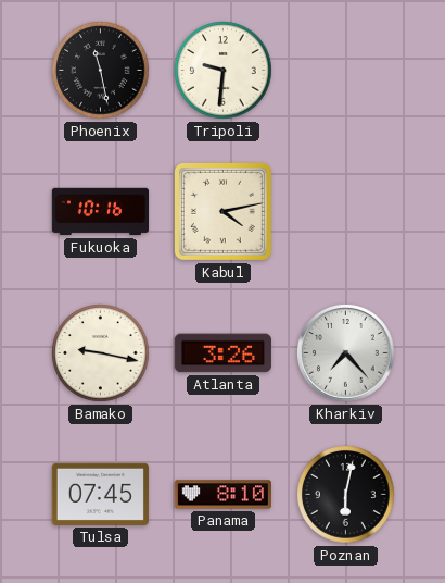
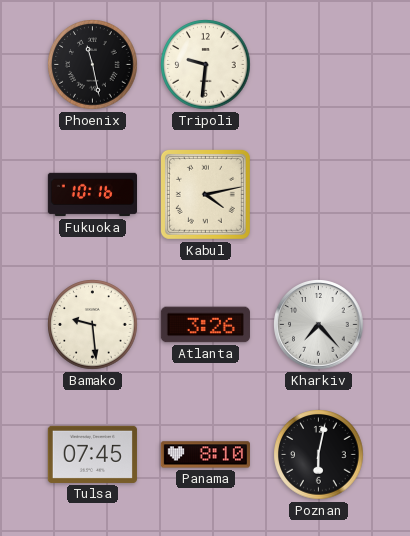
Bamako: 9:17 -> 9:29
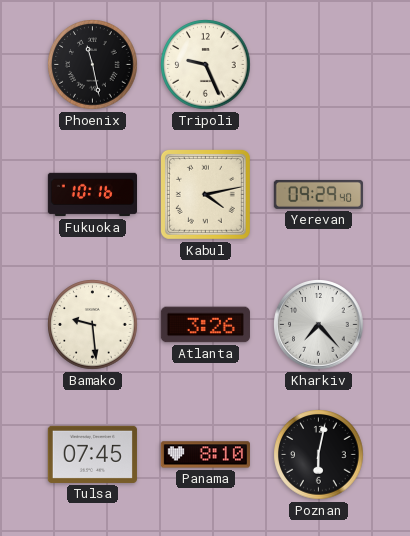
Tripoli: 9:31 -> 9:26
Yerevan: none -> 09:29
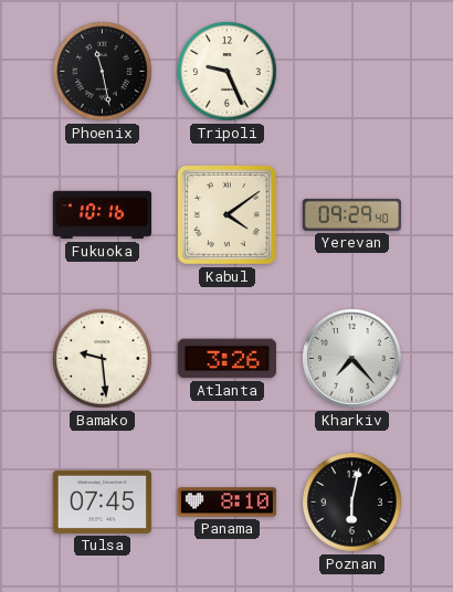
Kabul: 4:13 -> 4:09
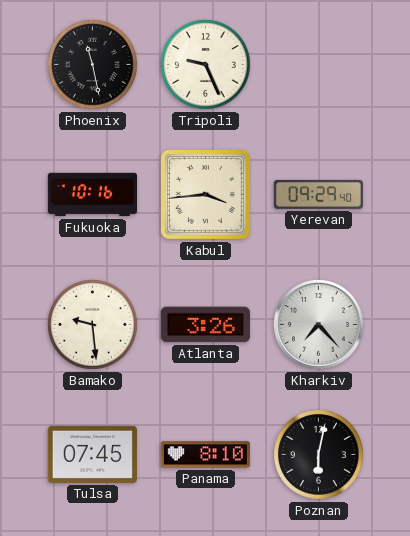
Kabul: 4:09 -> 3:44
